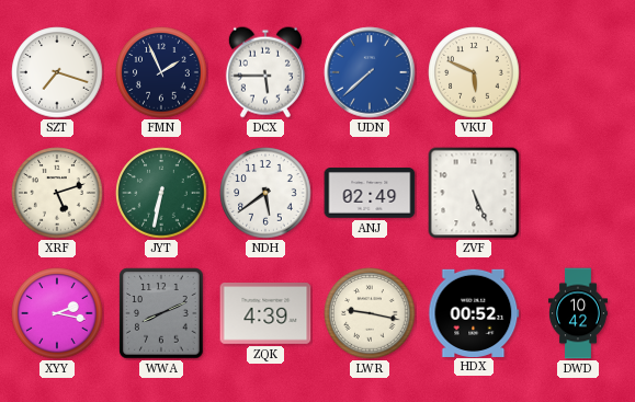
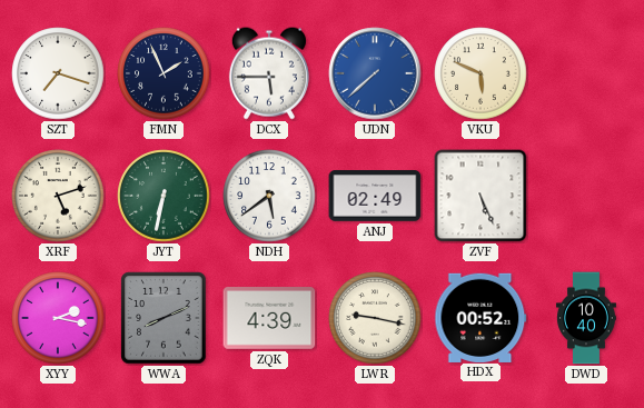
DWD: 10:42 -> 10:40
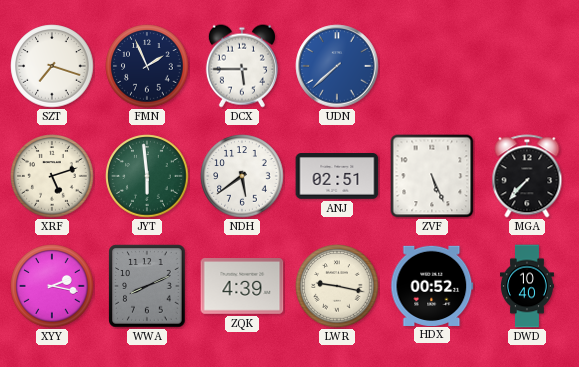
VKU: 5:49 -> none
JYT: 6:32 -> 5:59
ANJ: 02:49 -> 02:51
MGA: none -> 7:37
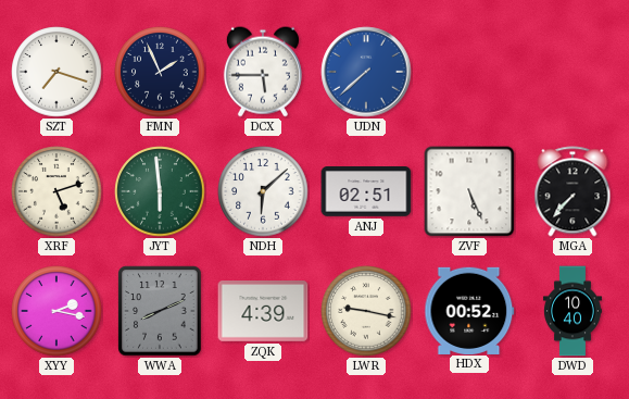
NDH: 5:39 -> 6:08
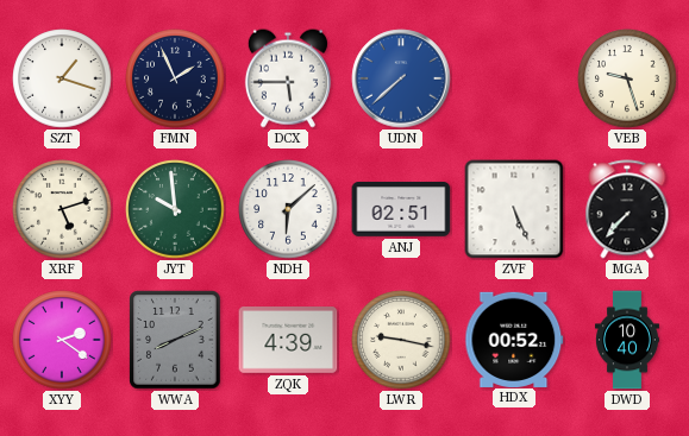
SZT: 7:18 -> 1:18
VEB: none -> 9:27
JYT: 5:59 -> 9:59
XYY: 2:17 -> 2:21
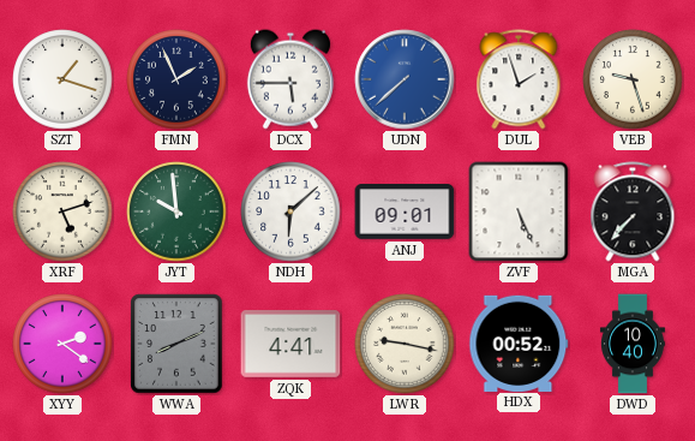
DUL: none -> 1:57
ANJ: 02:51 -> 09:01
ZQK: 4:39 -> 4:41
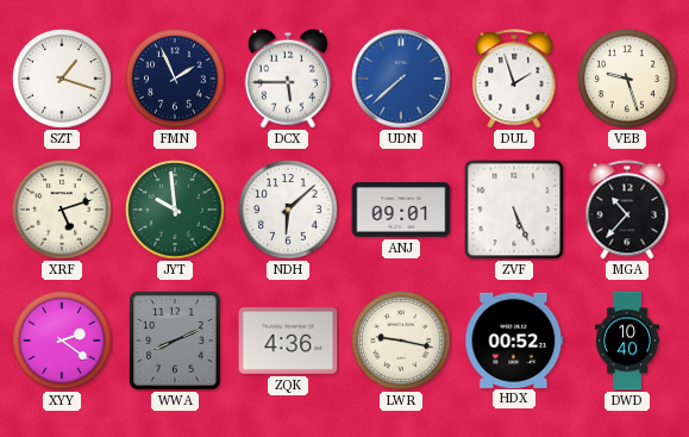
MGA: 7:37 -> 10:37
ZQK: 4:41 -> 4:36
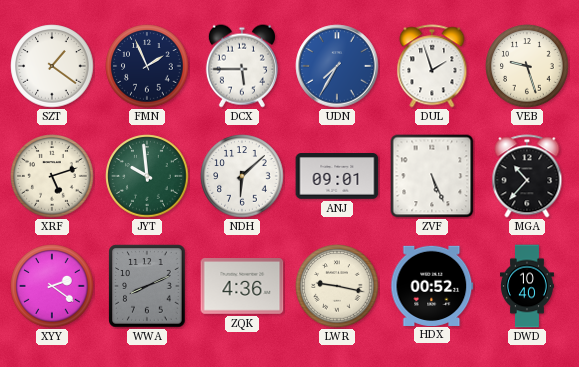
SZT: 1:18 -> 1:21
UDN: 7:38 -> 7:35
